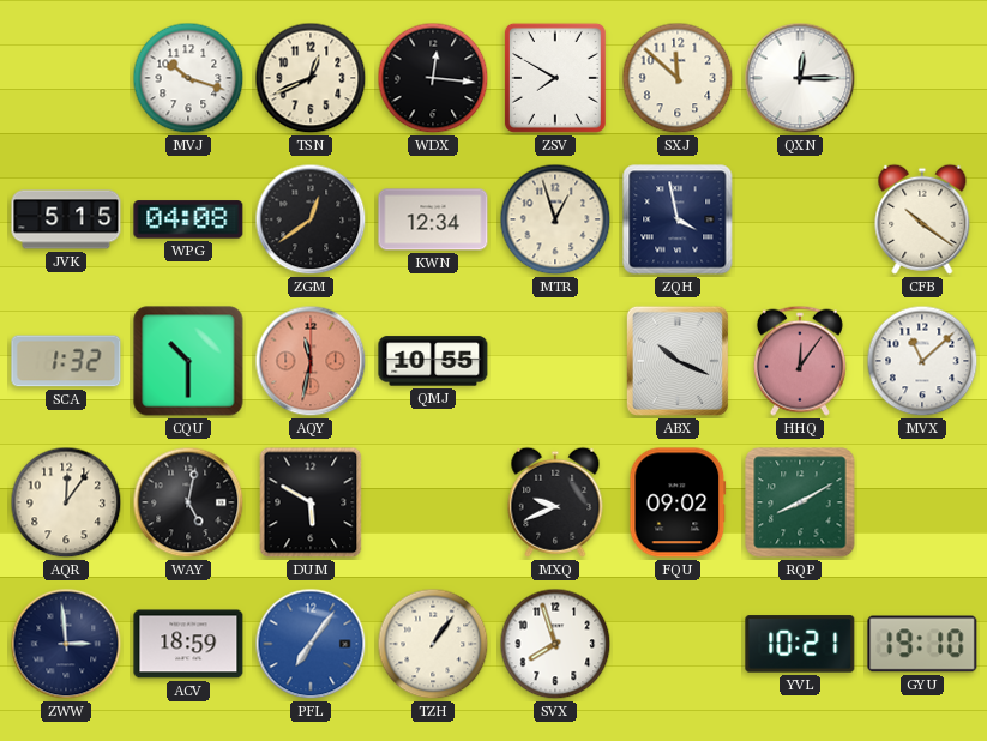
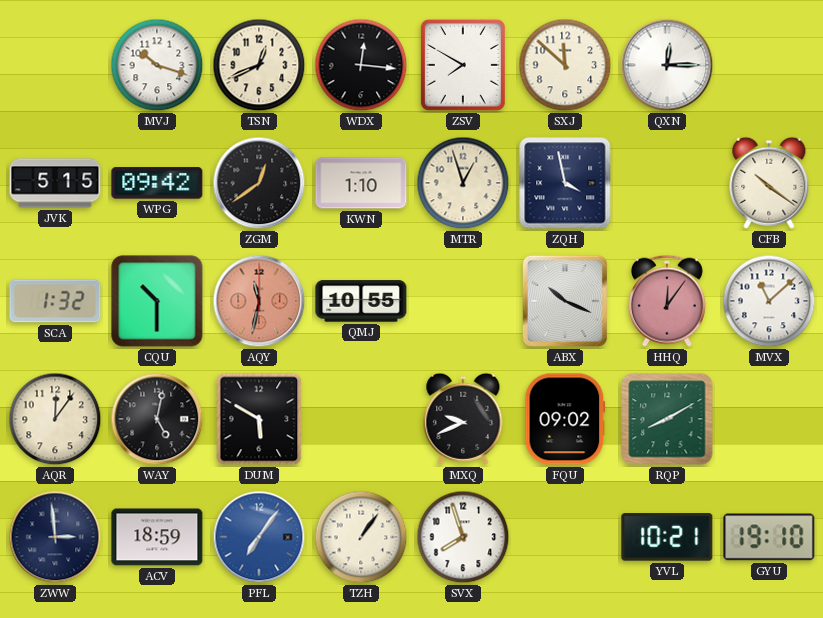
WPG: 04:08 -> 09:42
KWN: 12:34 -> 1:10
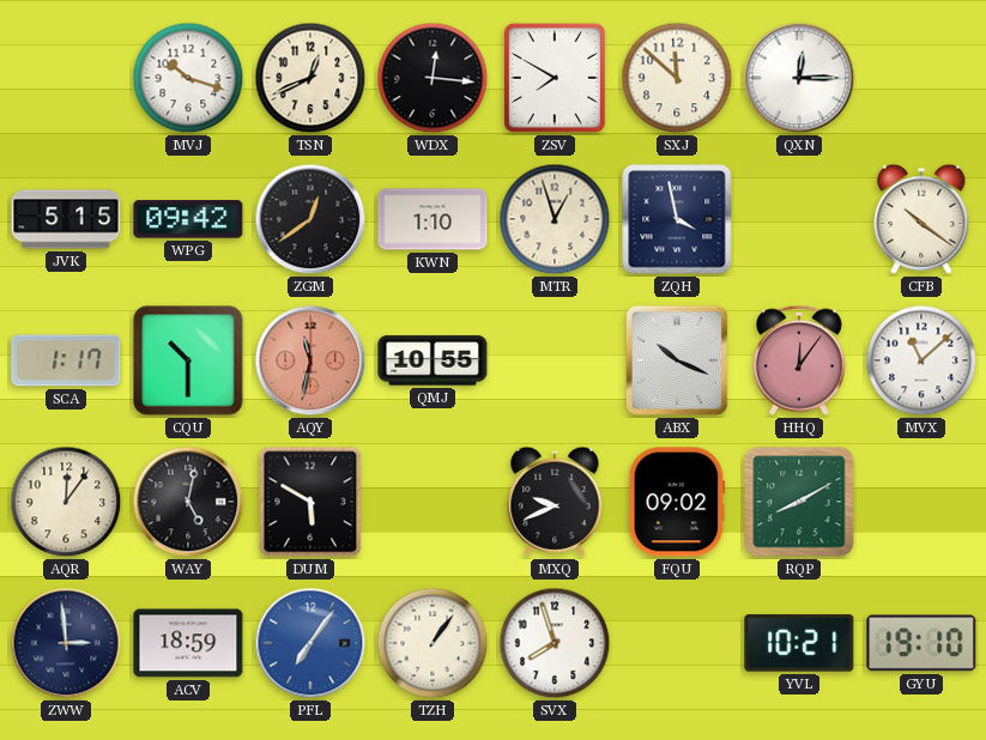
SCA: 1:32 -> 1:17
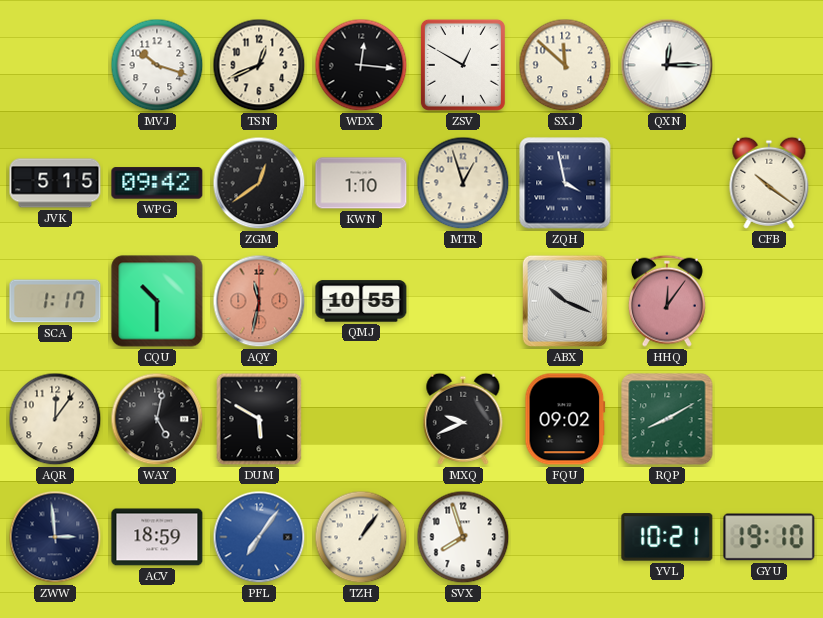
ZSV: 7:50 -> 12:50
MVX: 11:08 -> none
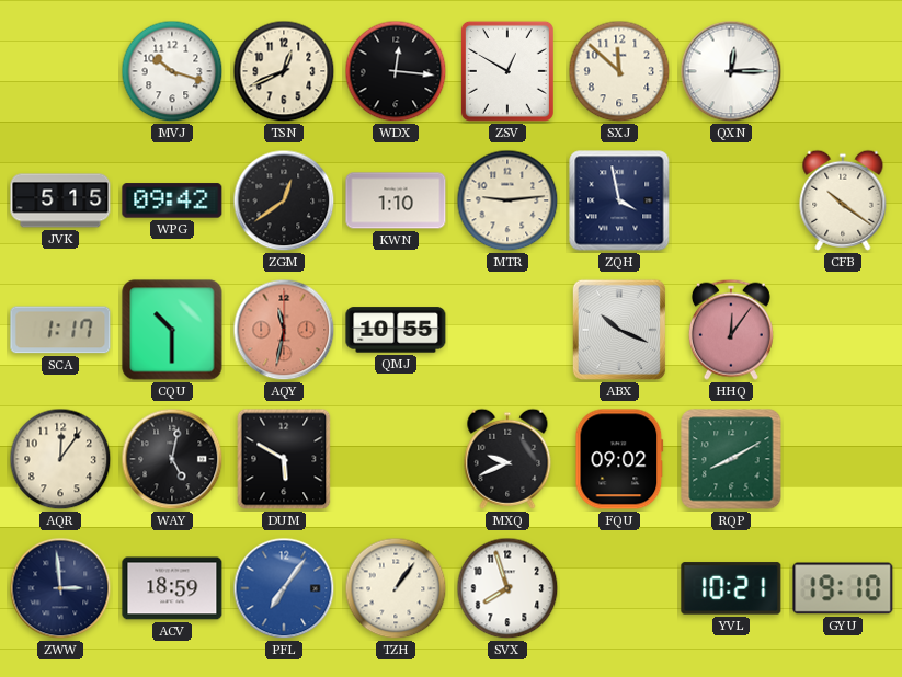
MTR: 12:57 -> 9:14
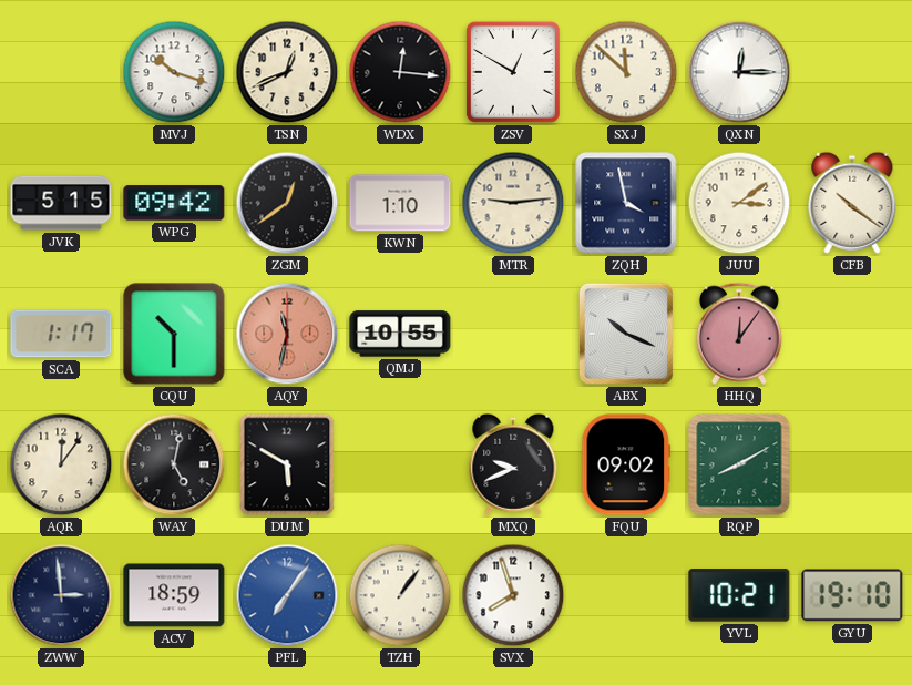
JUU: none -> 3:09
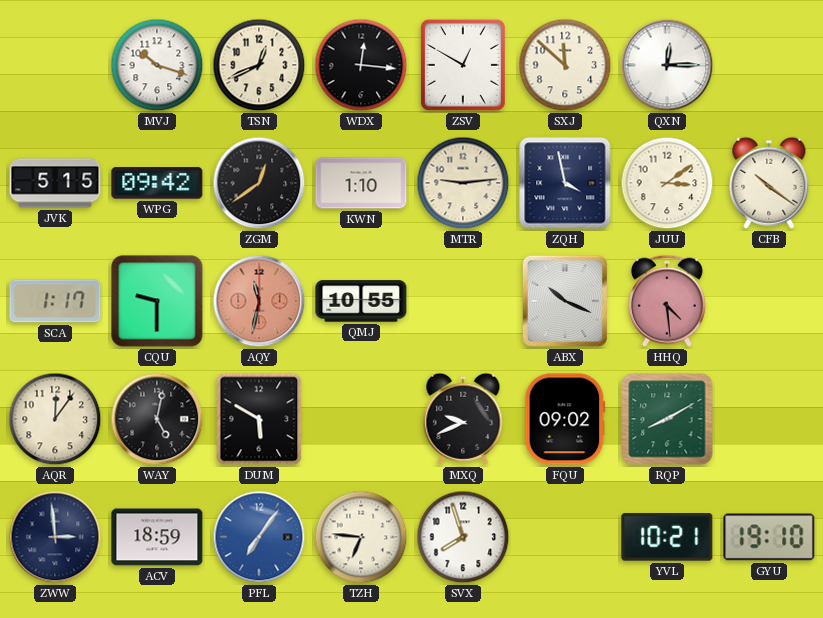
CQU: 10:30 -> 9:30
HHQ: 12:06 -> 4:29
TZH: 1:06 -> 6:46
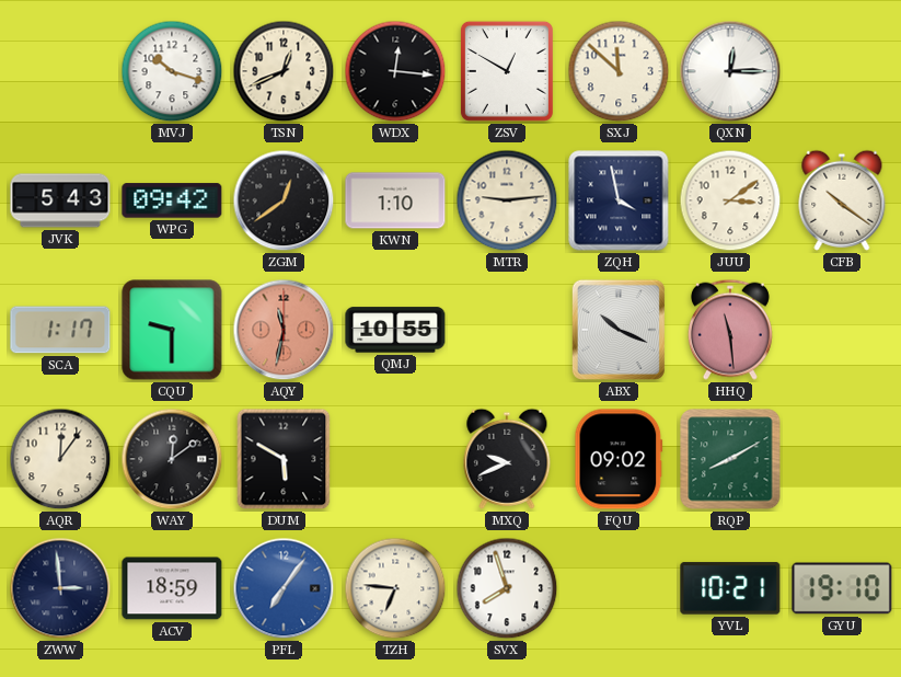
JVK: 5:15 -> 5:43
HHQ: 4:29 -> 11:29
WAY: 5:02 -> 12:09
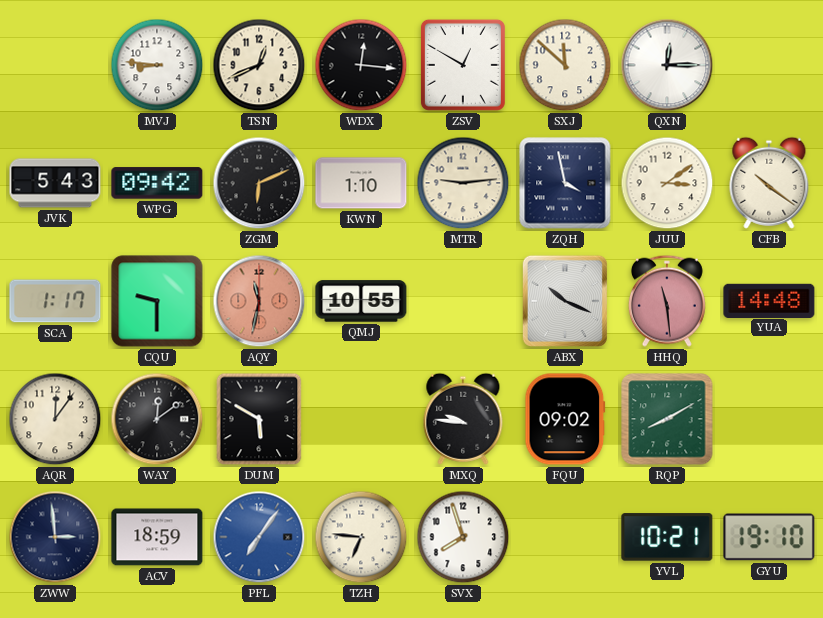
MVJ: 10:18 -> 8:46
ZGM: 12:39 -> 6:11
YUA: none -> 14:48
MXQ: 9:41 -> 9:46
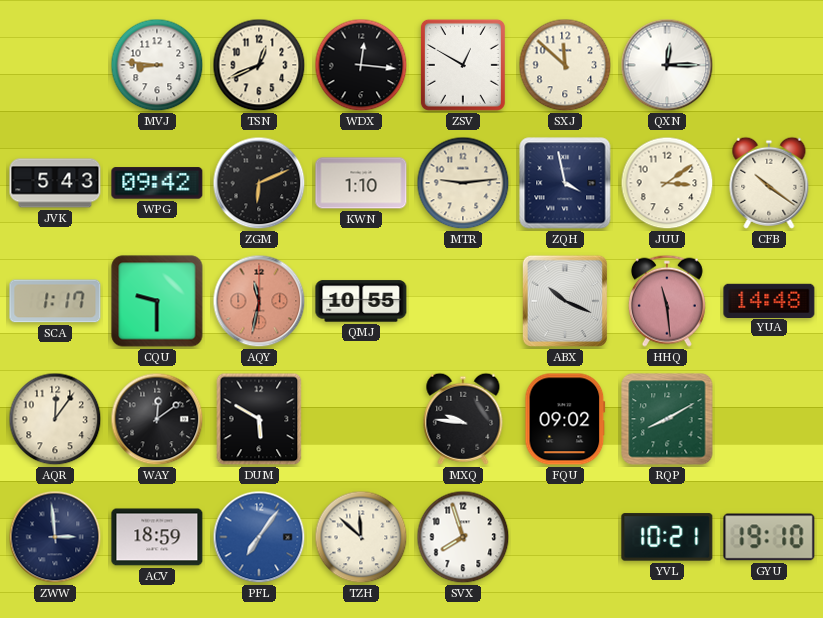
TZH: 6:46 -> 11:52
